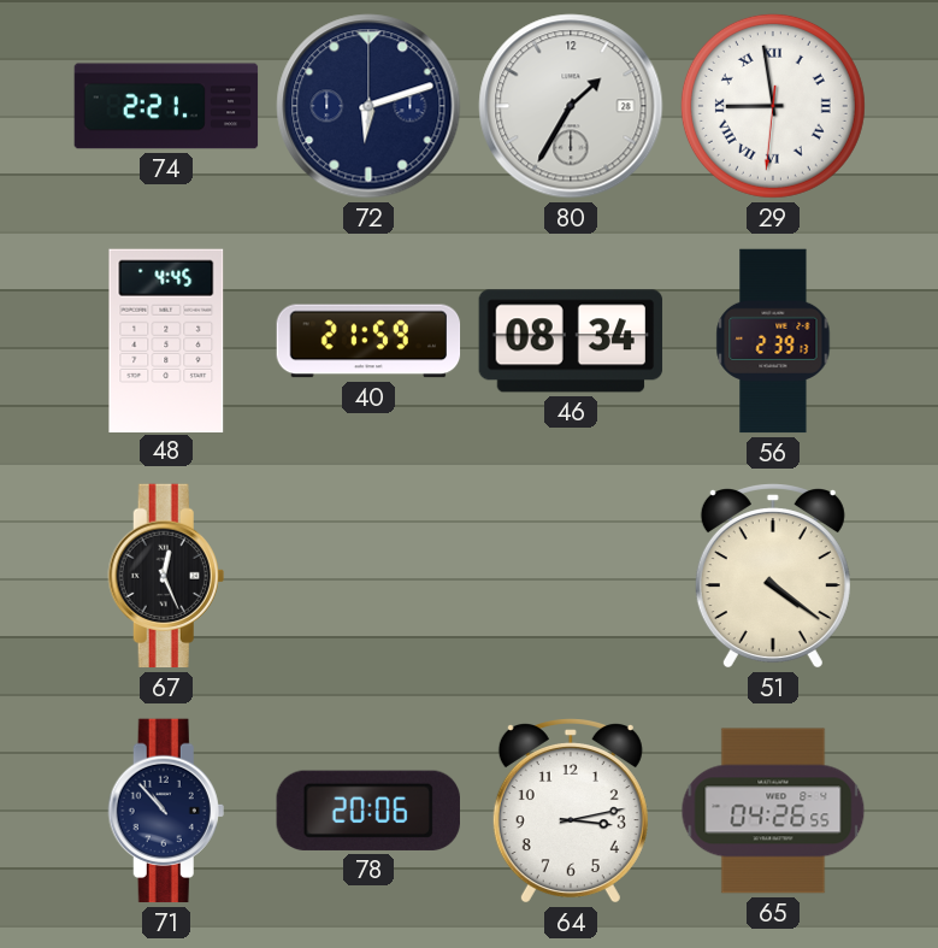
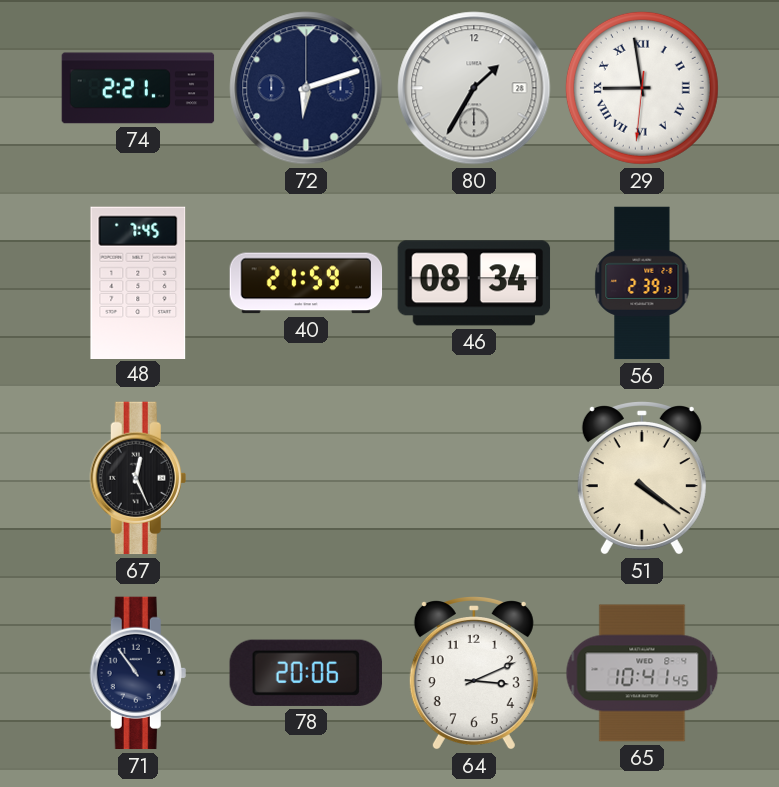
48: 4:45 -> 7:45
71: 10:53 -> 10:54
64: 3:13 -> 3:11
65: 04:26 -> 10:41
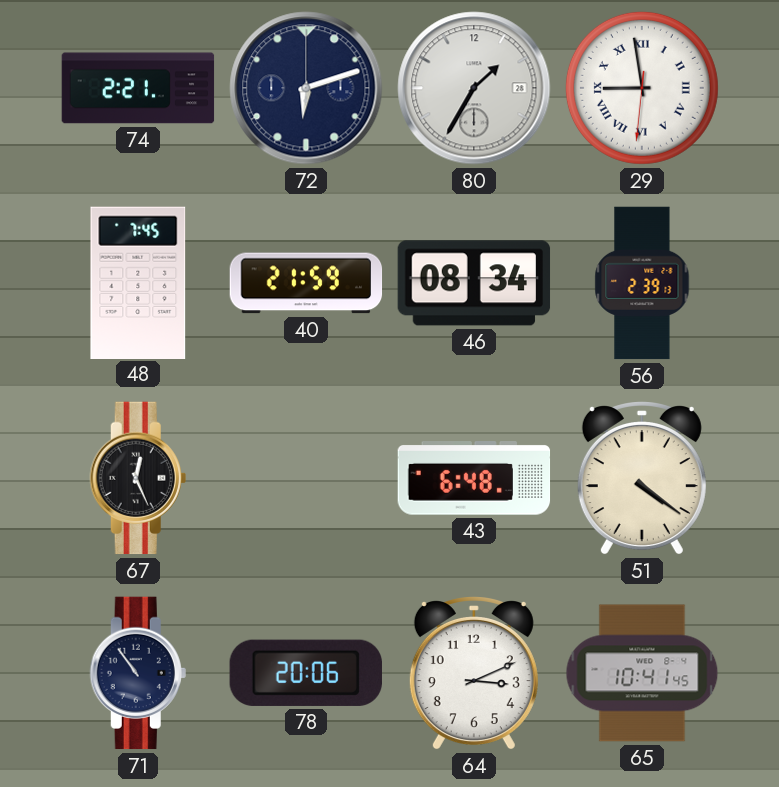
43: none -> 6:48
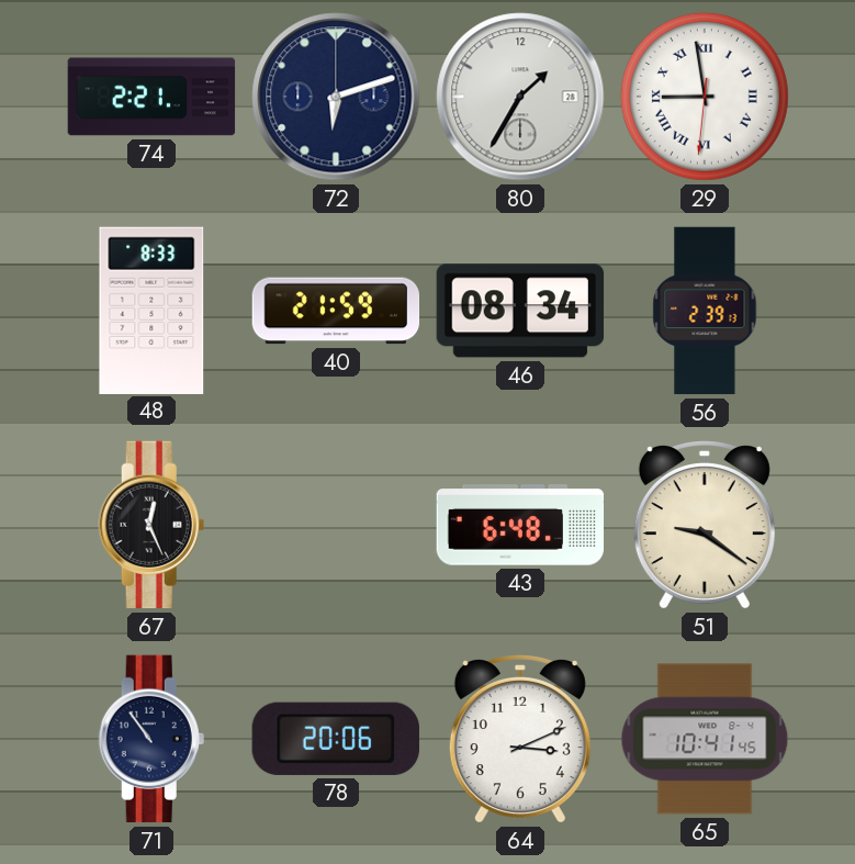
48: 7:45 -> 8:33
51: 4:21 -> 9:21
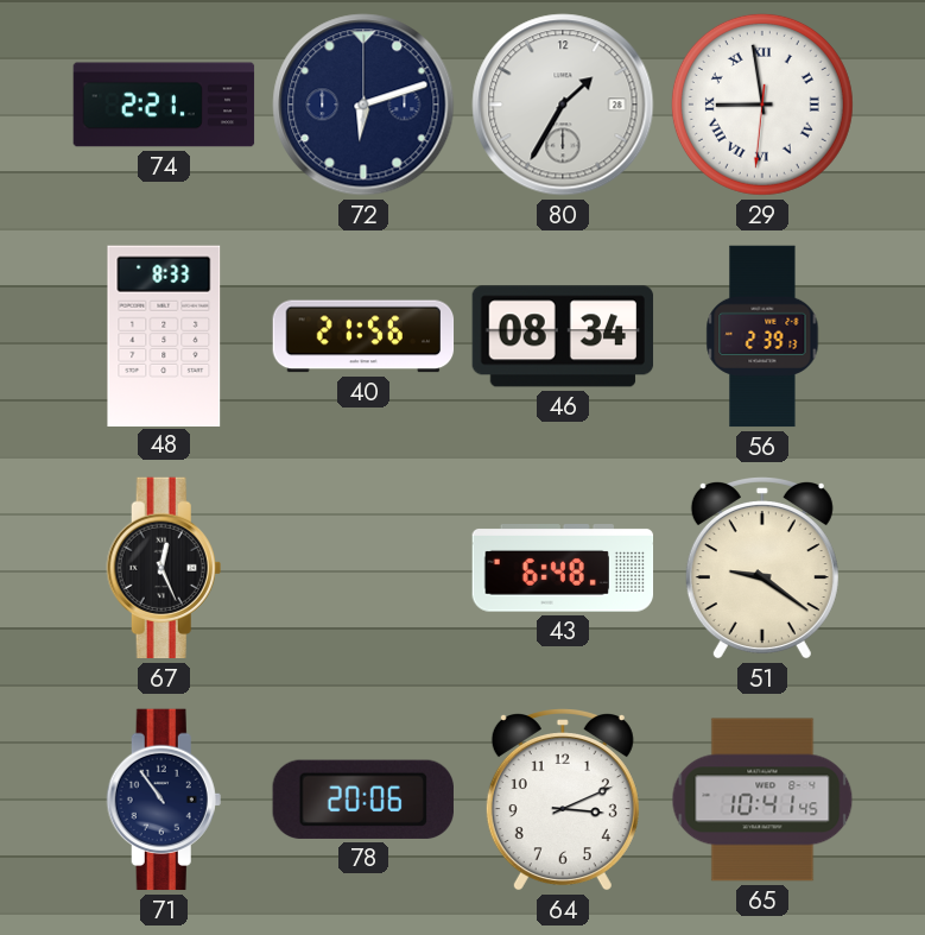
40: 21:59 -> 21:56
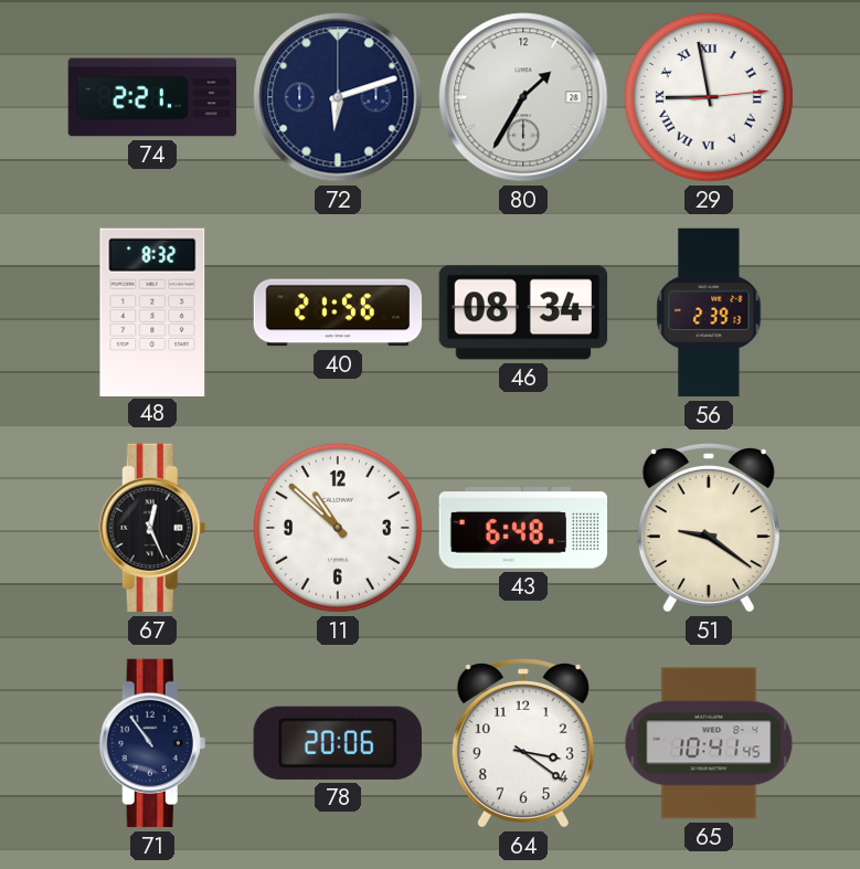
29: 8:58:31 -> 8:58:14
48: 8:33 -> 8:32
11: none -> 10:52
64: 3:11 -> 3:21
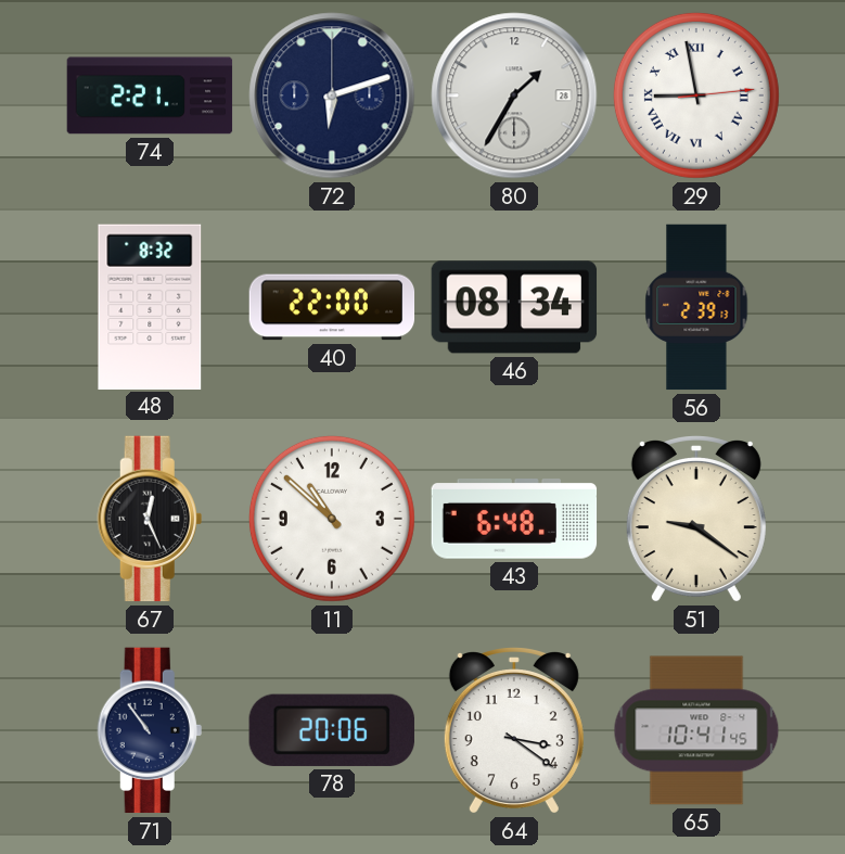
40: 21:56 -> 22:00
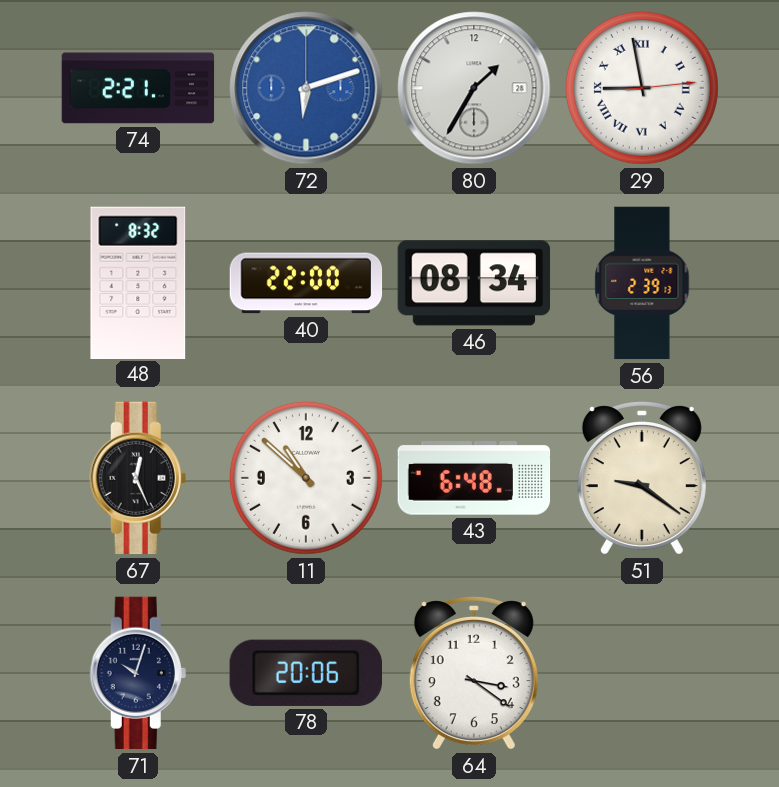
72 dial: navy -> blue
71: 10:54 -> 10:03
65: 10:41 -> none
